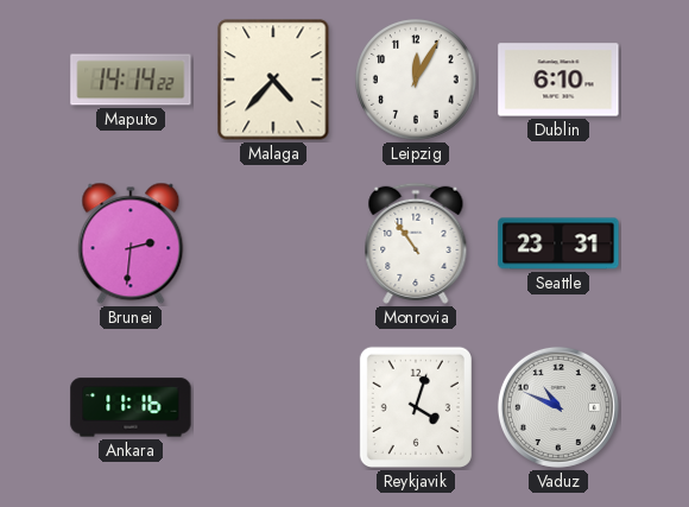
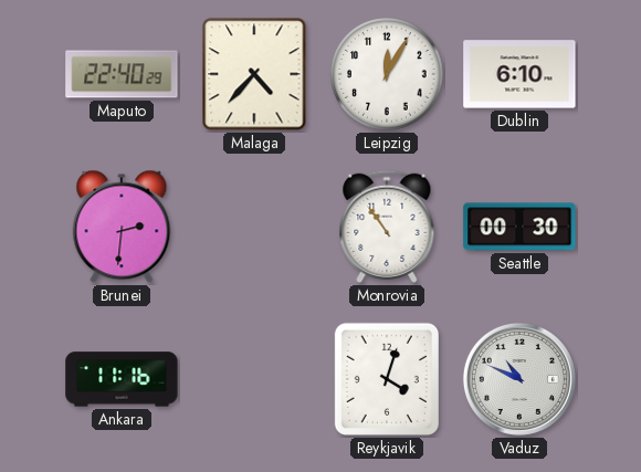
Maputo: 14:14 -> 22:40
Seattle: 23:31 -> 00:30
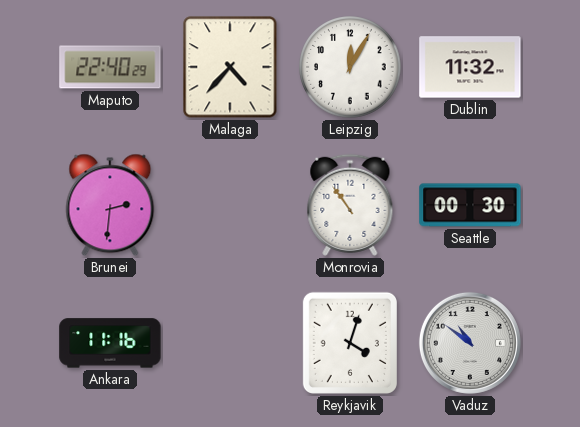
Dublin: 6:10 -> 11:32
Vaduz: 10:49 -> 10:51
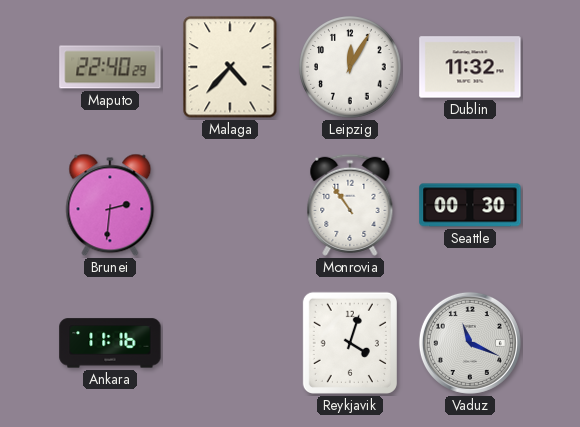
Vaduz: 10:51 -> 11:19
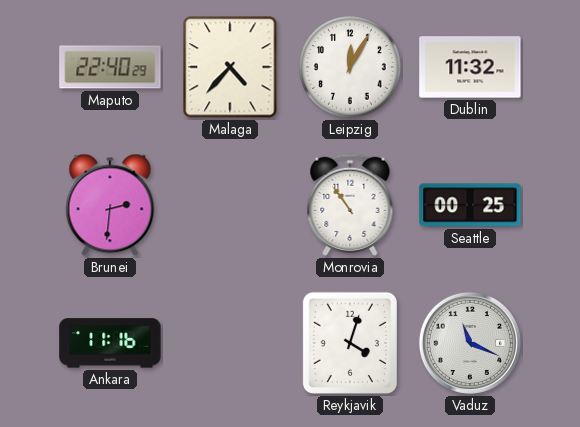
Seattle: 00:30 -> 00:25
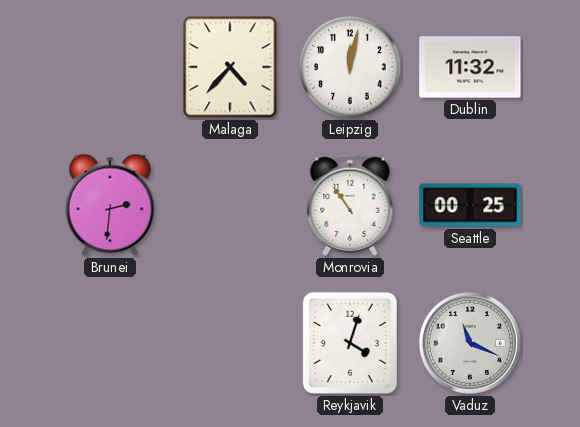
Maputo: 22:40 -> none
Leipzig: 12:05 -> 12:02
Ankara: 11:16 -> none
